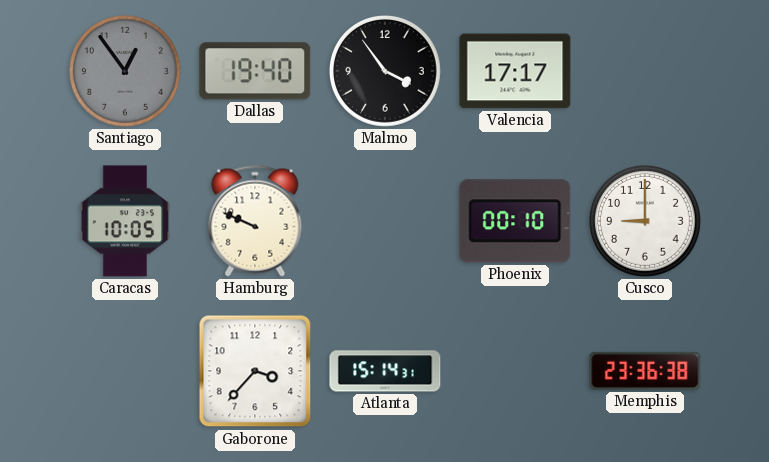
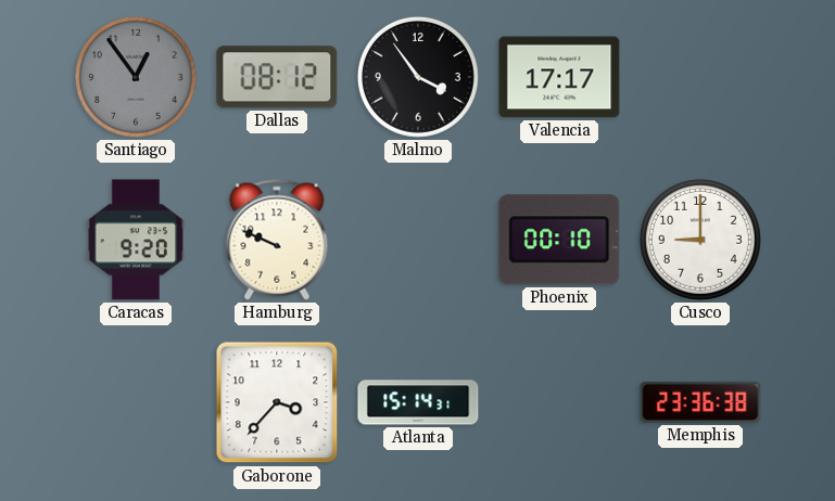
Dallas: 19:40 -> 08:12
Caracas: 10:05 -> 9:20
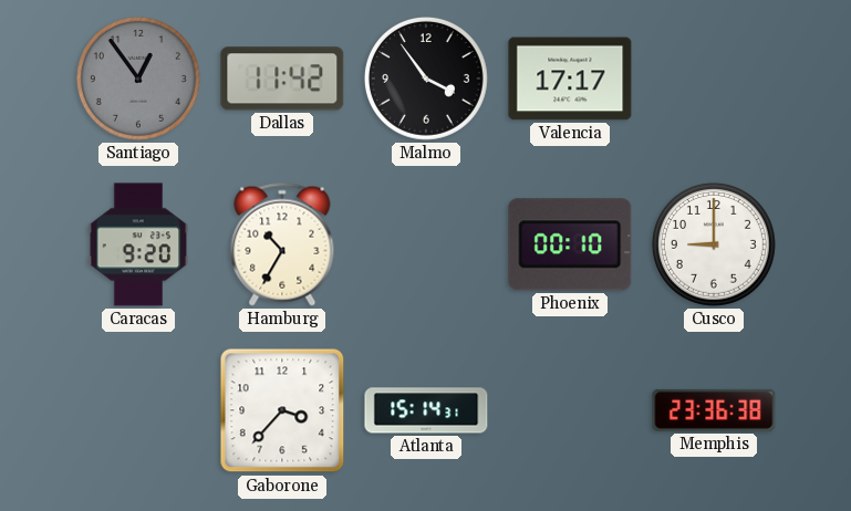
Dallas: 08:12 -> 11:42
Hamburg: 9:49 -> 10:35
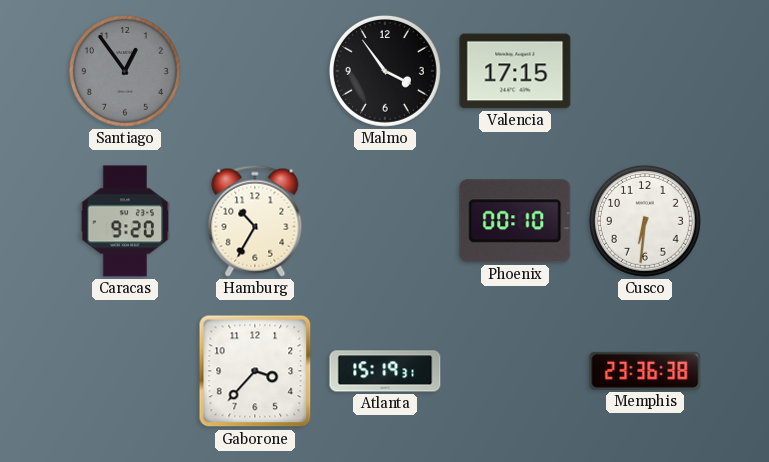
Dallas: 11:42 -> none
Valencia: 17:17 -> 17:15
Cusco: 9:00 -> 6:31
Atlanta: 15:14 -> 15:19
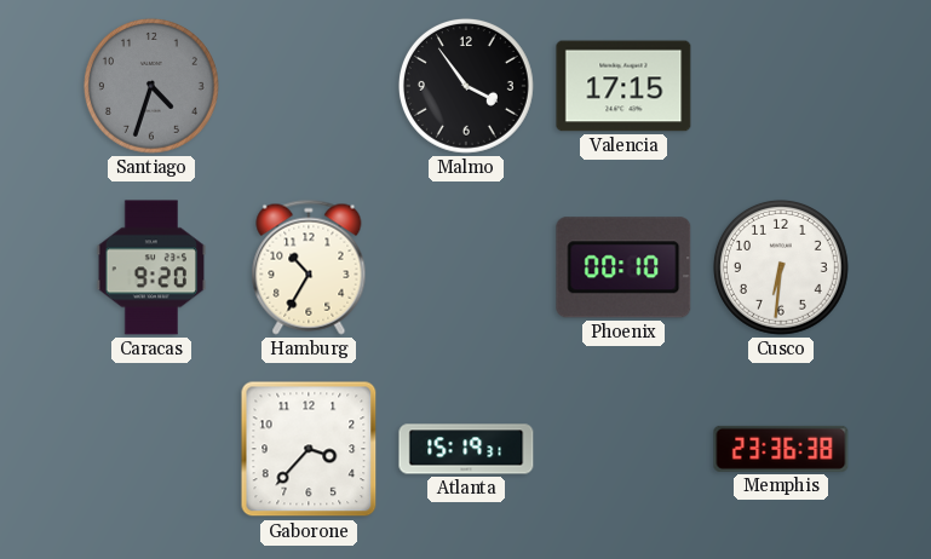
Santiago: 12:54 -> 4:33
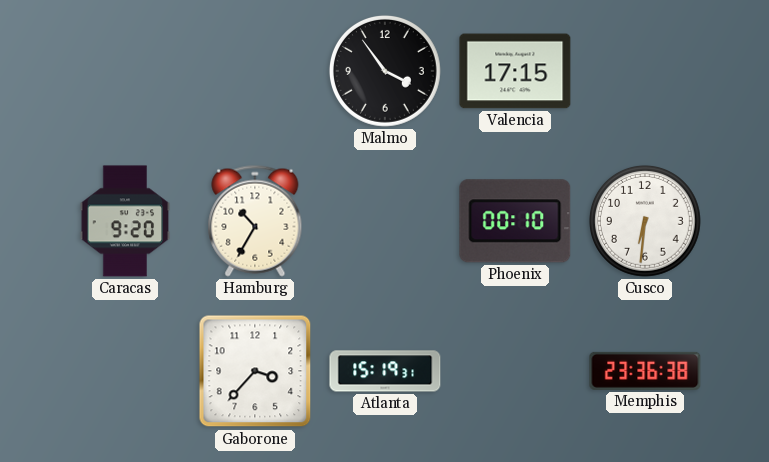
Santiago: 4:33 -> none
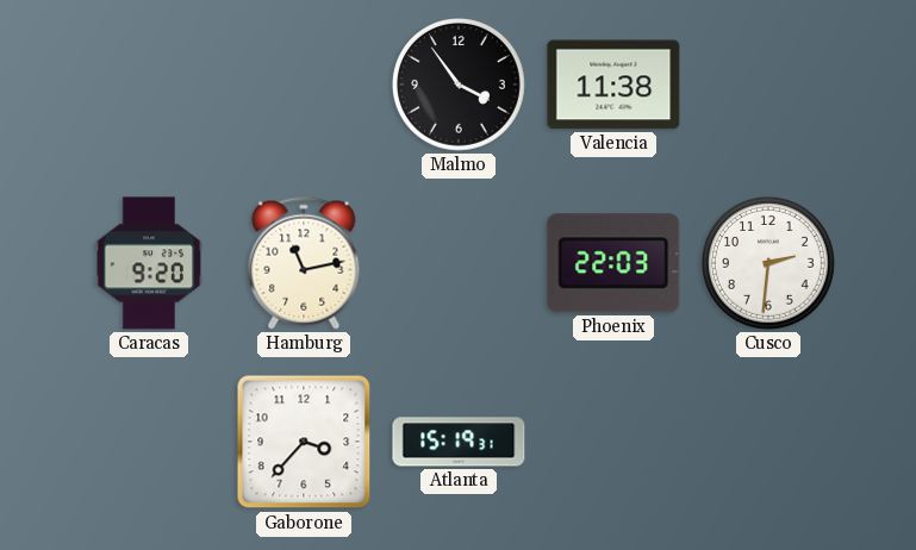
Valencia: 17:15 -> 11:38
Hamburg: 10:35 -> 11:13
Phoenix: 00:10 -> 22:03
Cusco: 6:31 -> 2:31
Memphis: 23:36 -> none
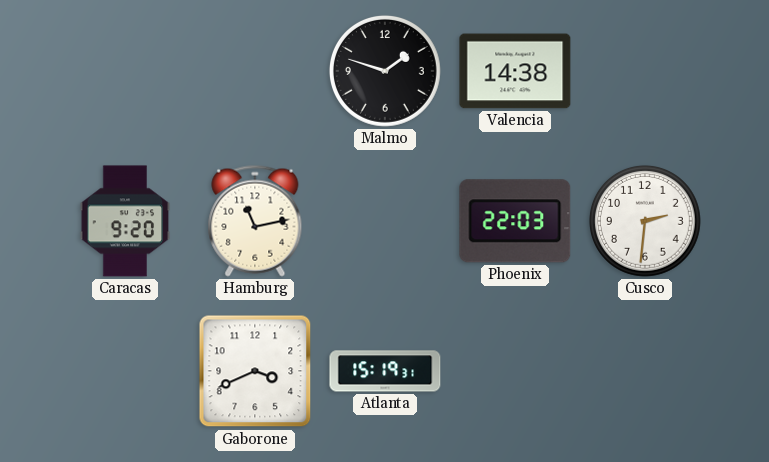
Malmo: 3:54 -> 1:48
Valencia: 11:38 -> 14:38
Gaborone: 3:37 -> 3:41
